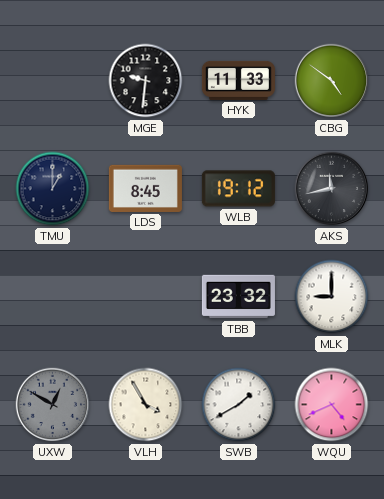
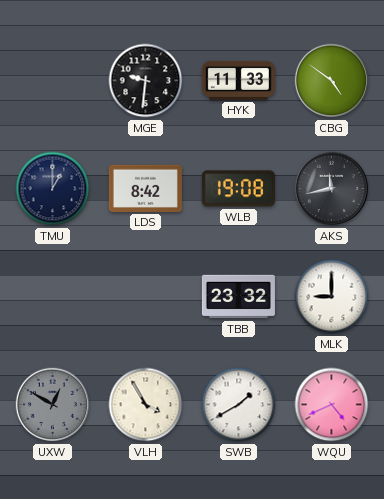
LDS: 8:45 -> 8:42
WLB: 19:12 -> 19:08
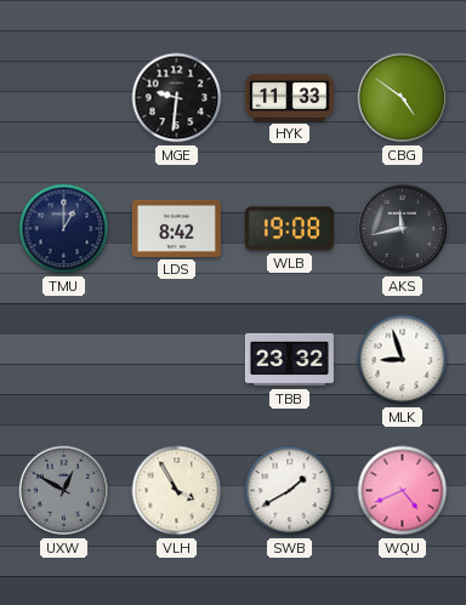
MLK: 9:00 -> 8:57
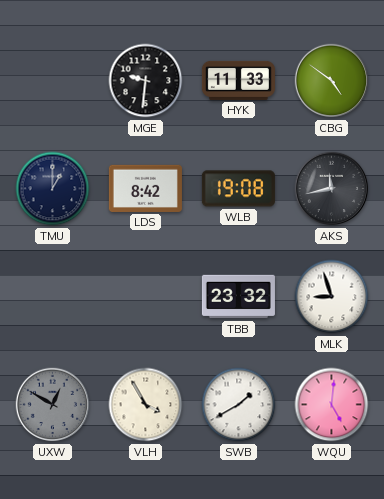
WQU: 4:41 -> 5:01
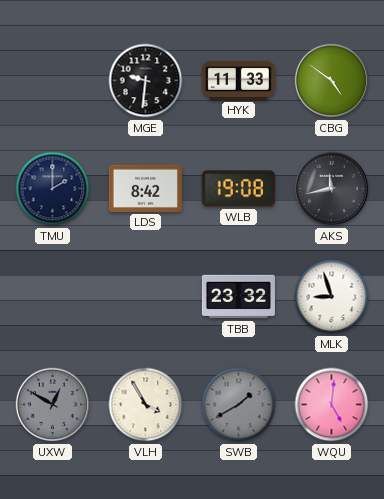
TMU: 1:00 -> 2:00
SWB dial: white -> grey
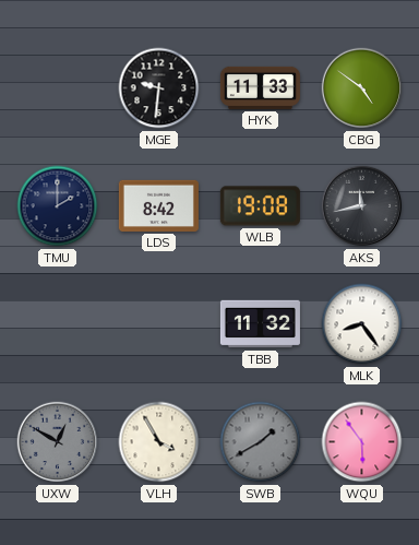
TBB: 23:32 -> 11:32
MLK: 8:57 -> 8:24
WQU: 5:01 -> 5:54
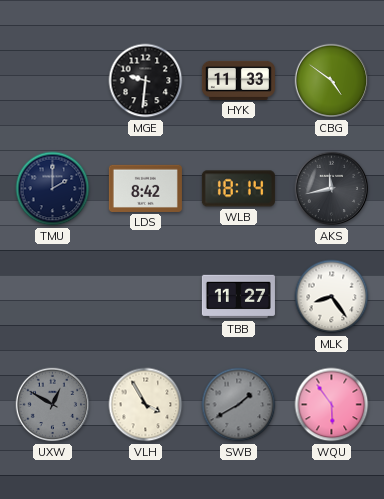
WLB: 19:08 -> 18:14
TBB: 11:32 -> 11:27
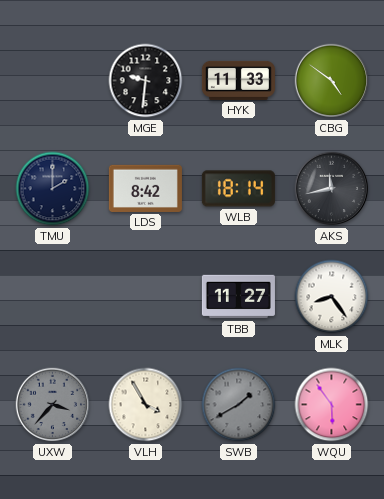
UXW: 12:50 -> 3:37
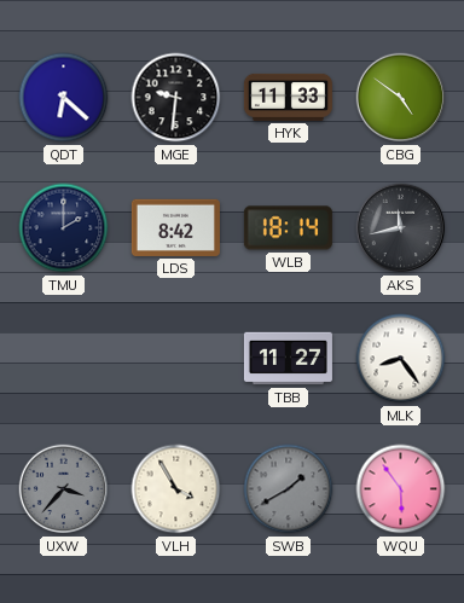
QDT: none -> 6:22
